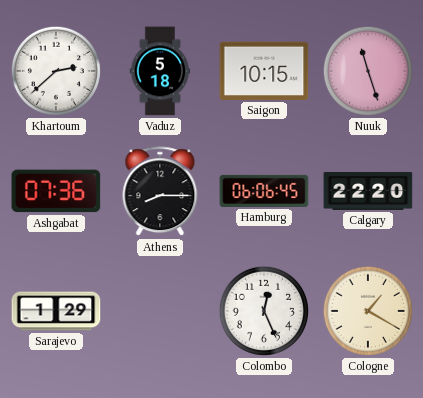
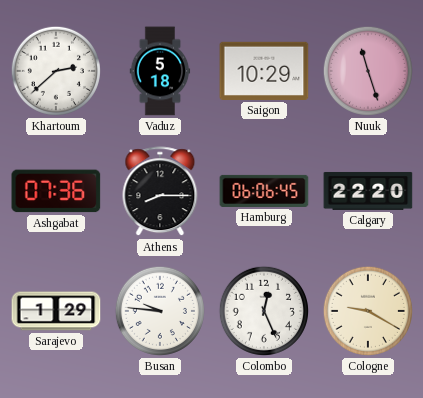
Saigon: 10:15 -> 10:29
Busan: none -> 9:46
Cologne: 1:20 -> 9:20
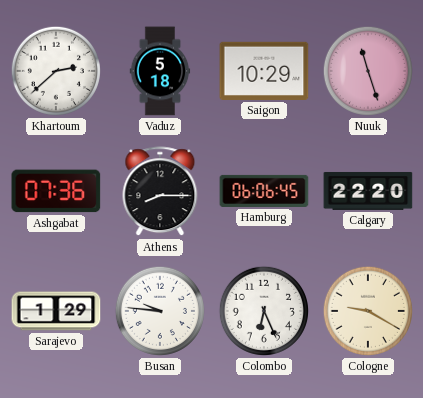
Colombo: 12:26 -> 6:26
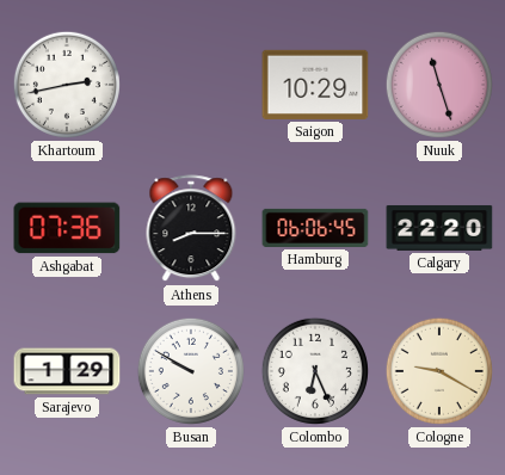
Khartoum: 2:38 -> 2:43
Vaduz: 5:18 -> none
Busan: 9:46 -> 9:50
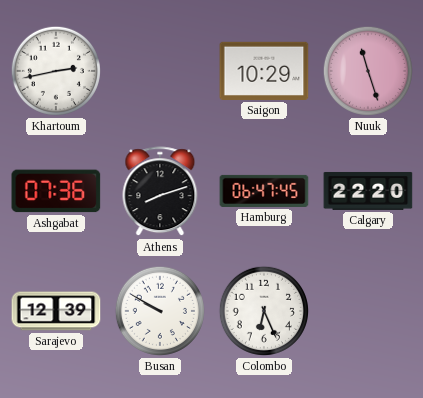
Athens: 8:15 -> 8:12
Hamburg: 06:06 -> 06:47
Sarajevo: 1:29 -> 12:39
Cologne: 9:20 -> none
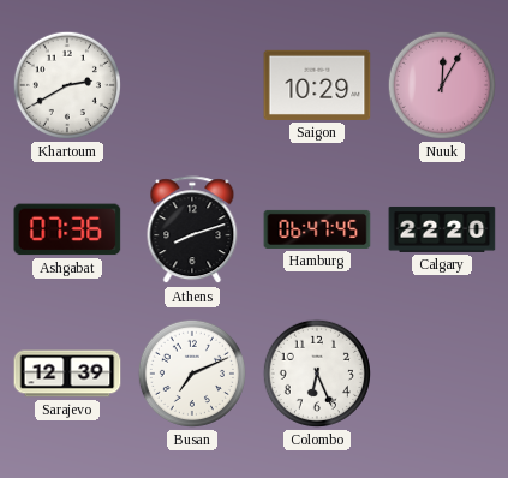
Khartoum: 2:43 -> 2:40
Nuuk: 11:27 -> 12:05
Busan: 9:50 -> 7:11
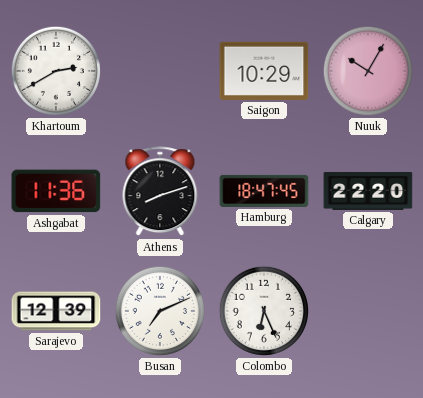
Nuuk: 12:05 -> 10:05
Ashgabat: 07:36 -> 11:36
Hamburg: 06:47 -> 18:47
